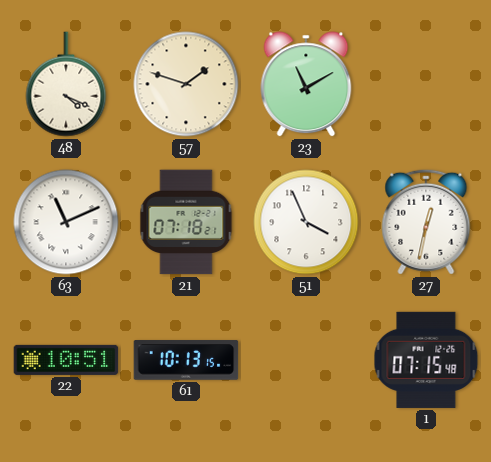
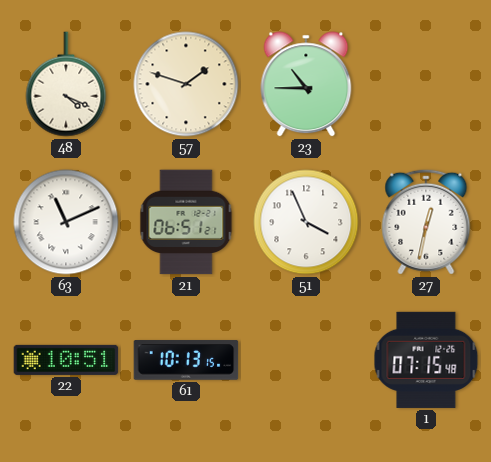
23: 11:10 -> 10:45
21: 07:18 -> 06:51
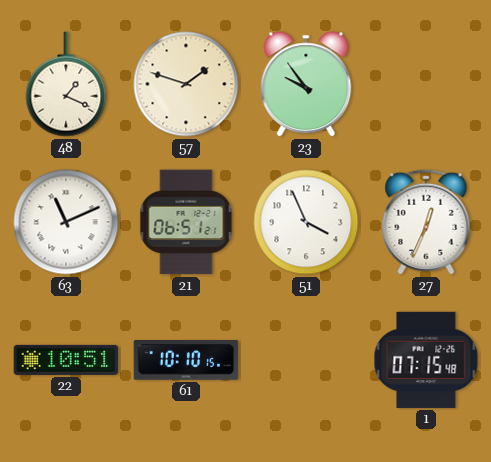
48: 4:19 -> 1:19
23: 10:45 -> 9:54
27: 12:32 -> 12:34
61: 10:13 -> 10:10
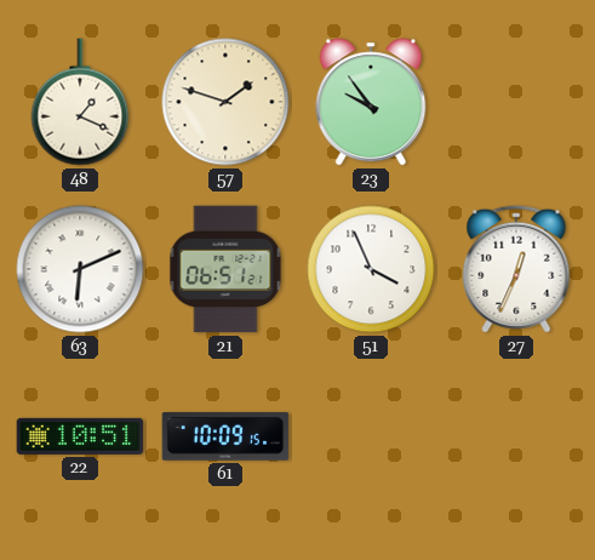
63: 11:11 -> 6:11
61: 10:10 -> 10:09
1: 07:15 -> none
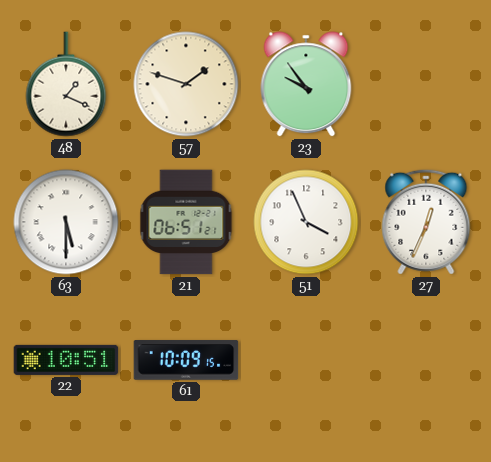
63: 6:11 -> 5:30
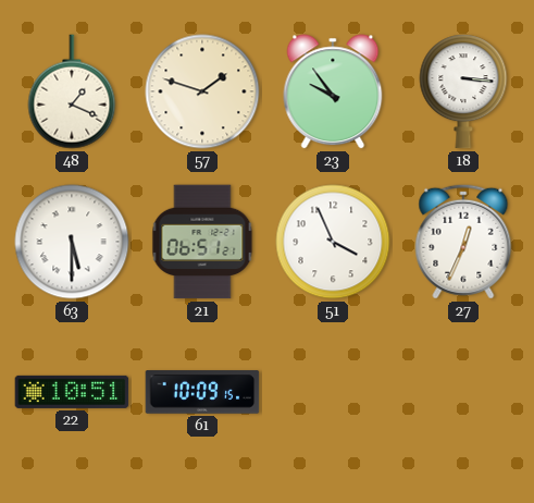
18: none -> 3:16
